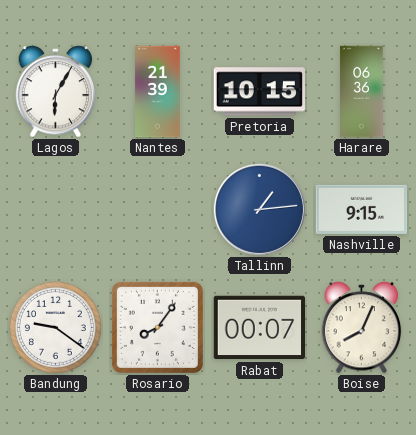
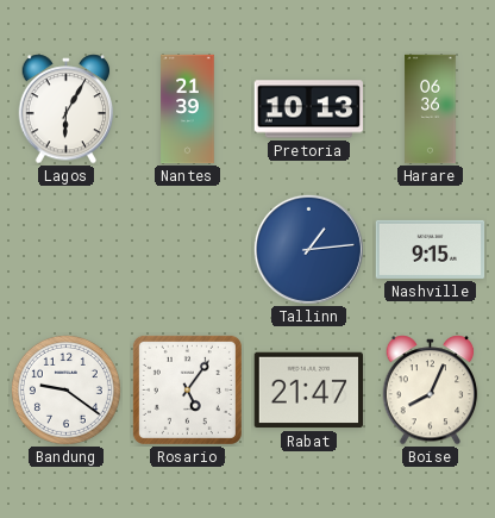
Pretoria: 10:15 -> 10:13
Rosario: 8:06 -> 5:06
Rabat: 00:07 -> 21:47
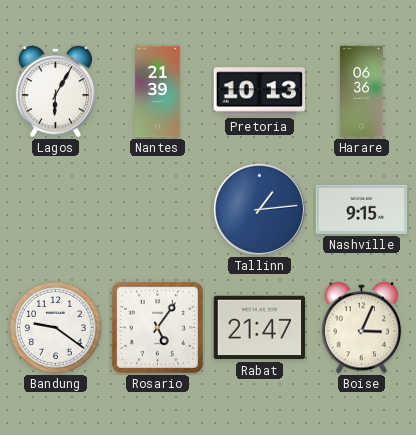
Boise: 8:04 -> 3:04
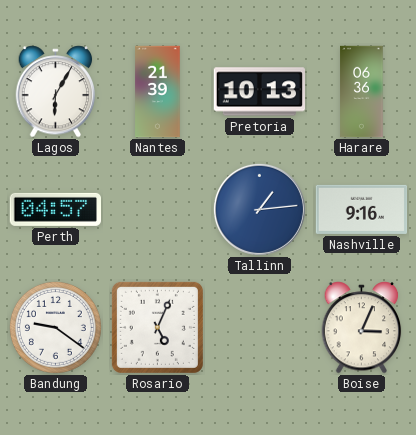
Perth: none -> 04:57
Nashville: 9:15 -> 9:16
Rosario: 5:06 -> 5:04
Rabat: 21:47 -> none
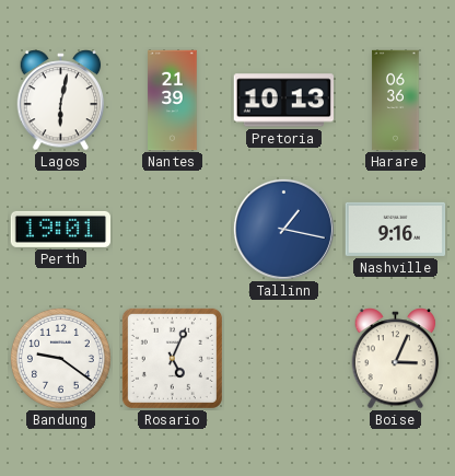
Lagos: 6:05 -> 6:02
Perth: 04:57 -> 19:01
Tallinn: 1:14 -> 1:17
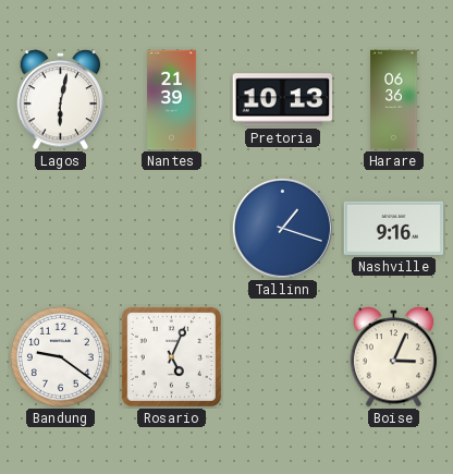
Perth: 19:01 -> none
Tallinn: 1:17 -> 1:18
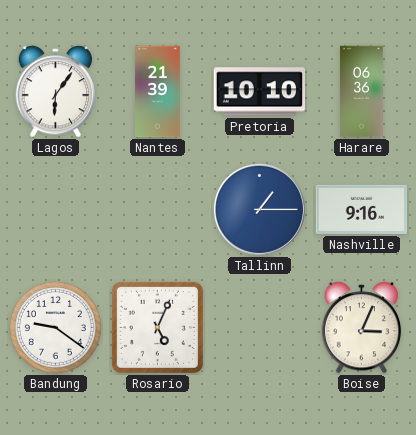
Lagos: 6:02 -> 6:06
Pretoria: 10:13 -> 10:10
Tallinn: 1:18 -> 1:15
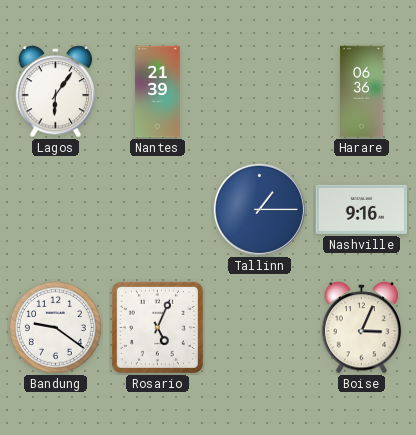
Pretoria: 10:10 -> none
